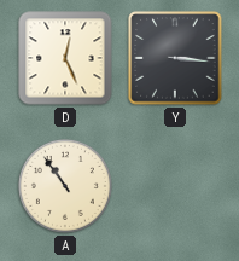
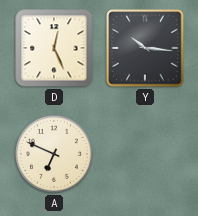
Y: 3:16 -> 10:16
A: 10:54 -> 6:49
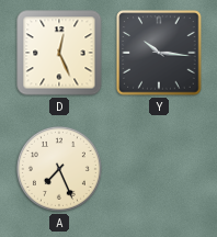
A: 6:49 -> 7:26
